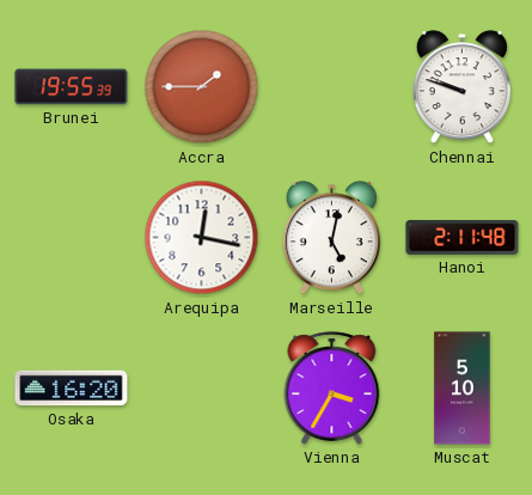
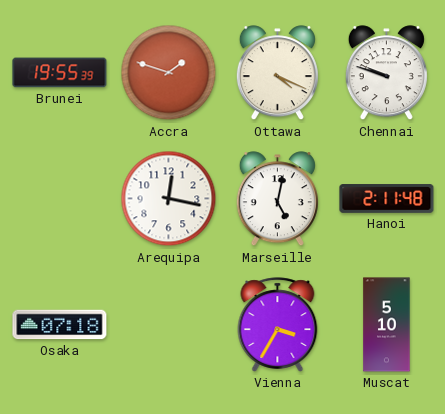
Accra: 1:45 -> 1:48
Ottawa: none -> 4:19
Osaka: 16:20 -> 07:18
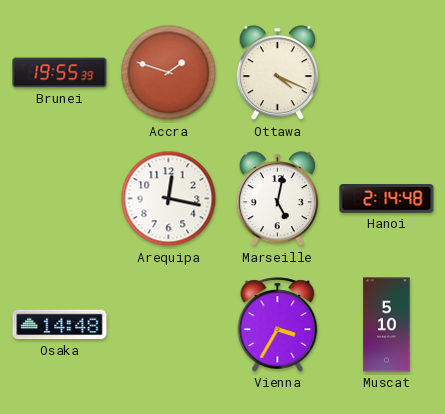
Chennai: 9:48 -> none
Hanoi: 2:11 -> 2:14
Osaka: 07:18 -> 14:48
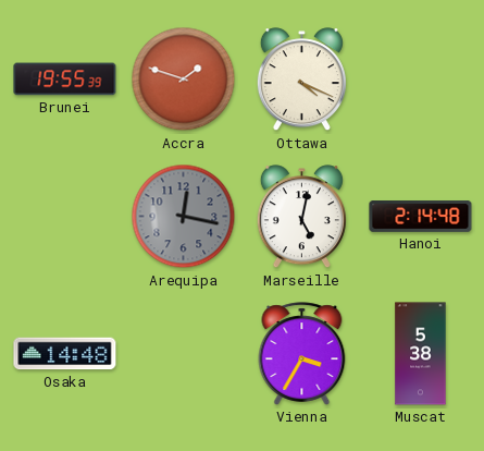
Arequipa dial: white -> grey
Muscat: 5:10 -> 5:38
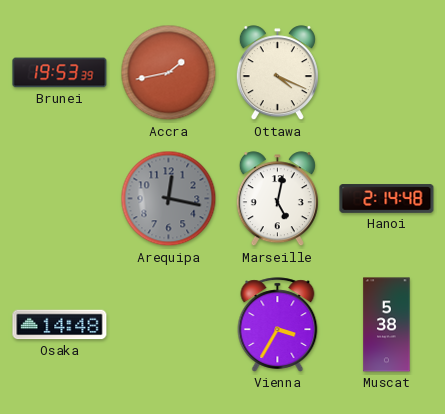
Brunei: 19:55 -> 19:53
Accra: 1:48 -> 1:43
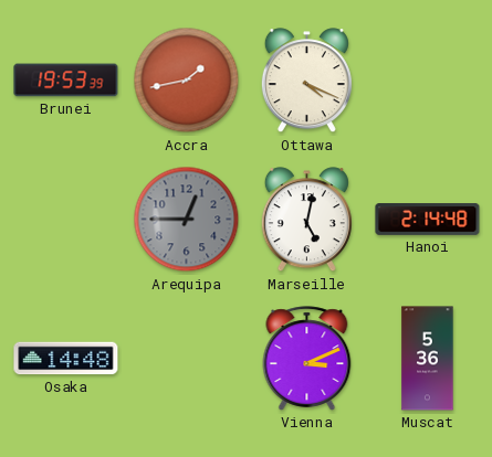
Arequipa: 12:17 -> 12:45
Vienna: 3:35 -> 3:11
Muscat: 5:38 -> 5:36
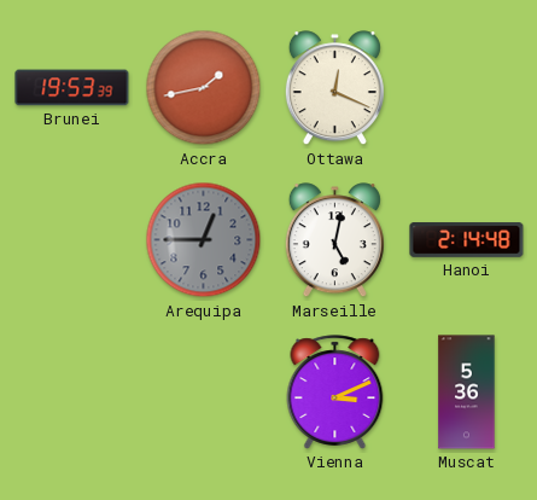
Ottawa: 4:19 -> 12:19
Osaka: 14:48 -> none
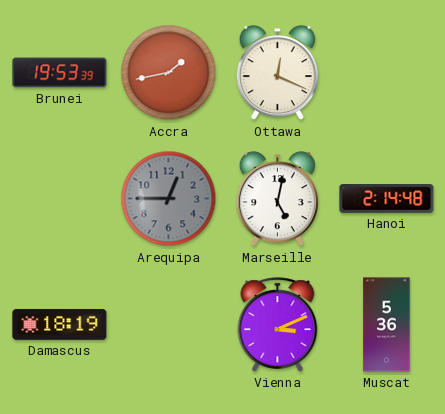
Damascus: none -> 18:19
